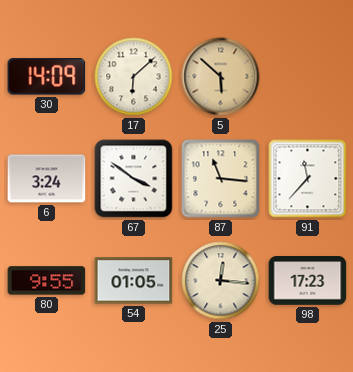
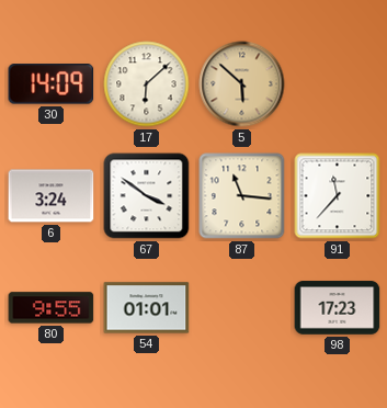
54: 01:05 -> 01:01
25: 12:16 -> none
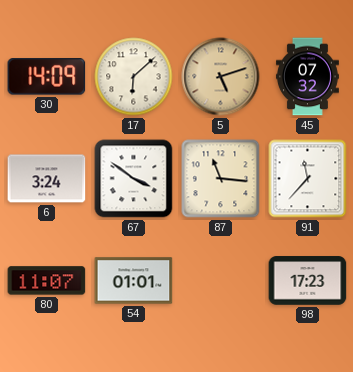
5: 5:52 -> 5:12
45: none -> 07:32
80: 9:55 -> 11:07
